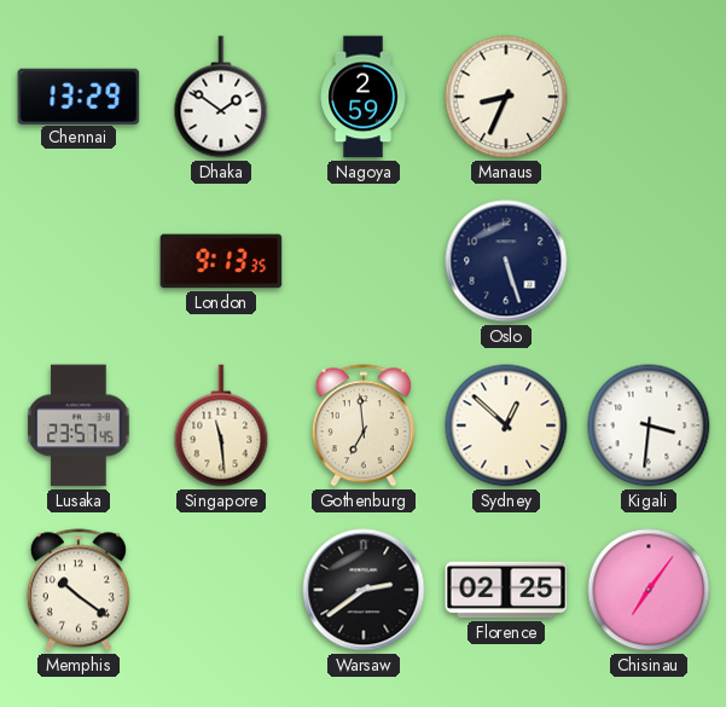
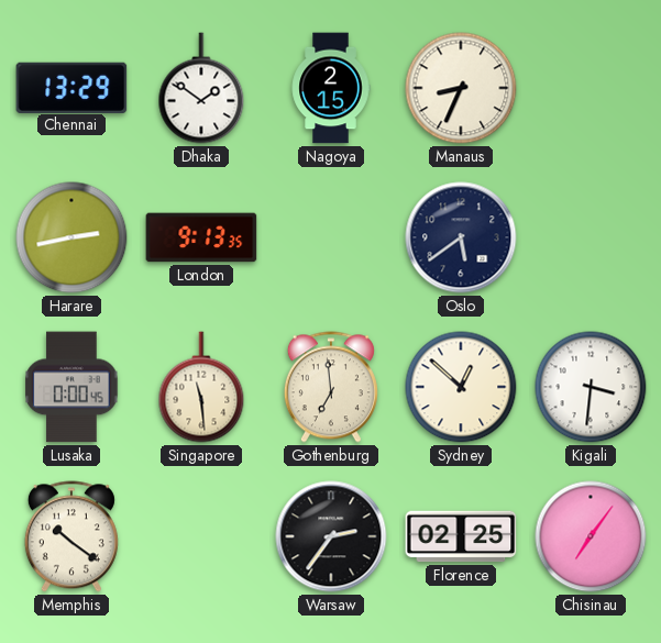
Nagoya: 2:59 -> 2:15
Harare: none -> 2:43
Oslo: 5:27 -> 5:39
Lusaka: 23:57 -> 0:00
Warsaw: 2:39 -> 2:36
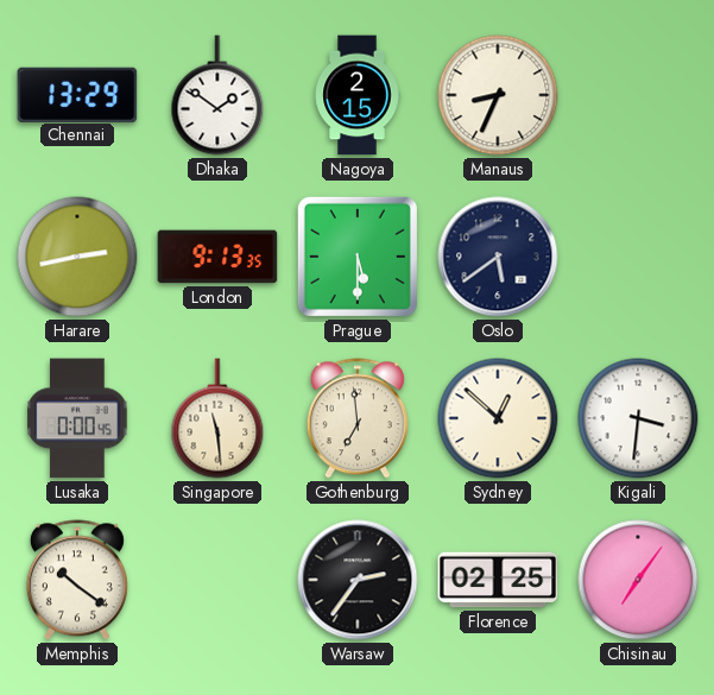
Prague: none -> 5:30
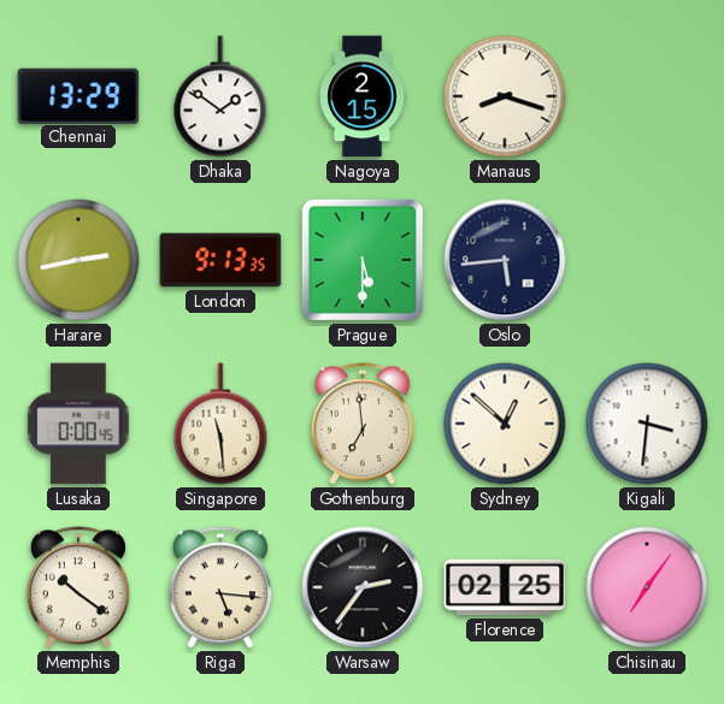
Manaus: 8:34 -> 8:18
Oslo: 5:39 -> 5:44
Riga: none -> 5:16
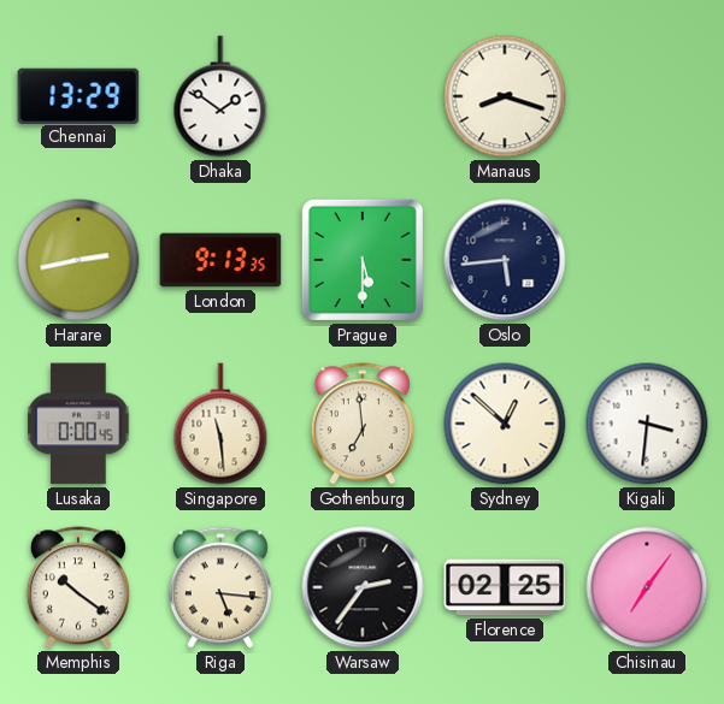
Nagoya: 2:15 -> none
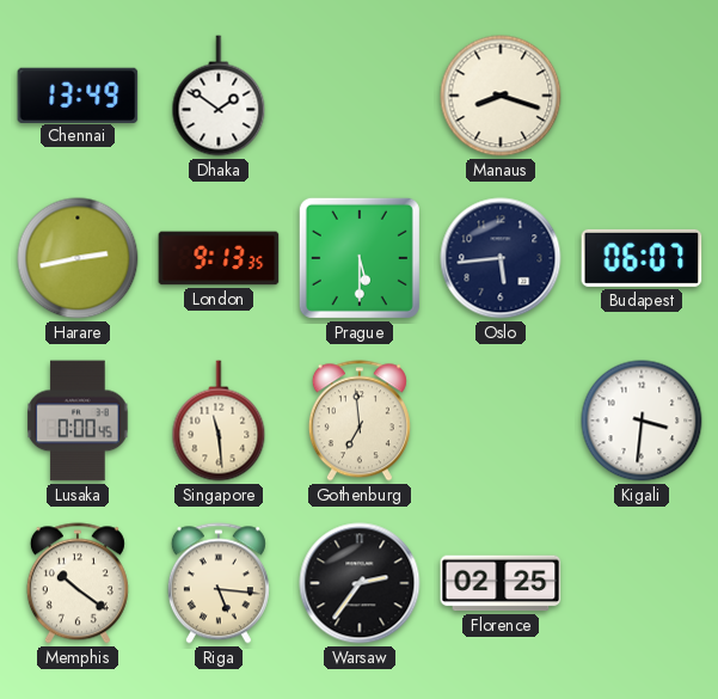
Chennai: 13:29 -> 13:49
Budapest: none -> 06:07
Sydney: 12:52 -> none
Chisinau: 7:06 -> none
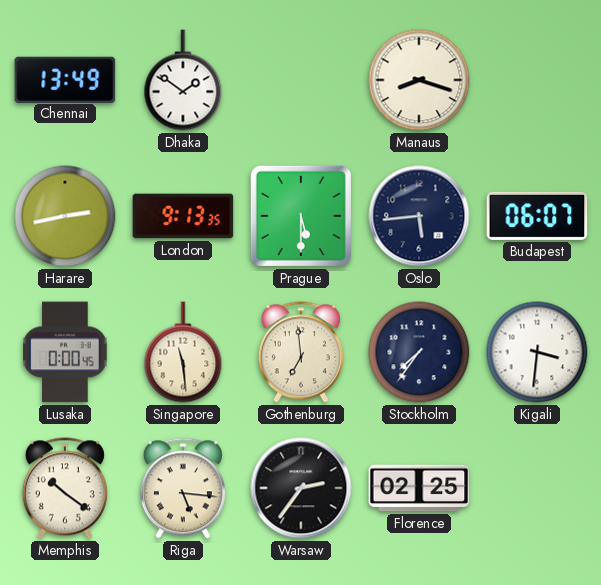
Stockholm: none -> 7:36
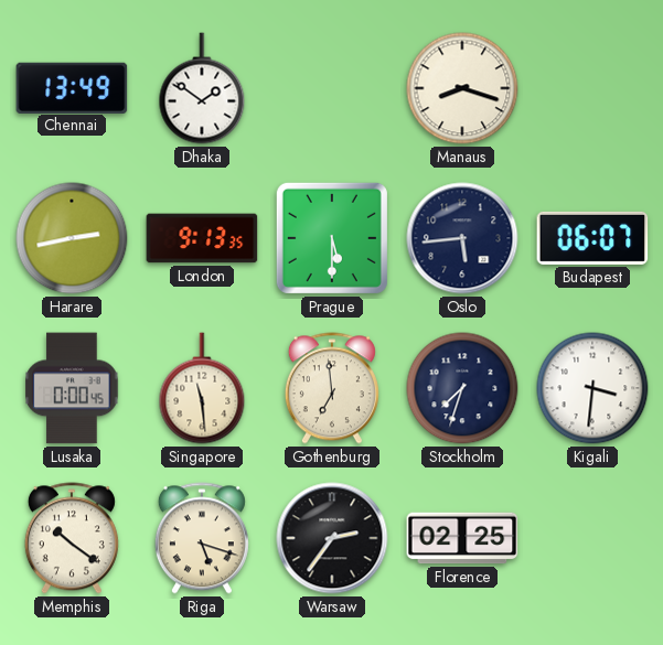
Stockholm: 7:36 -> 7:33
Riga: 5:16 -> 5:18
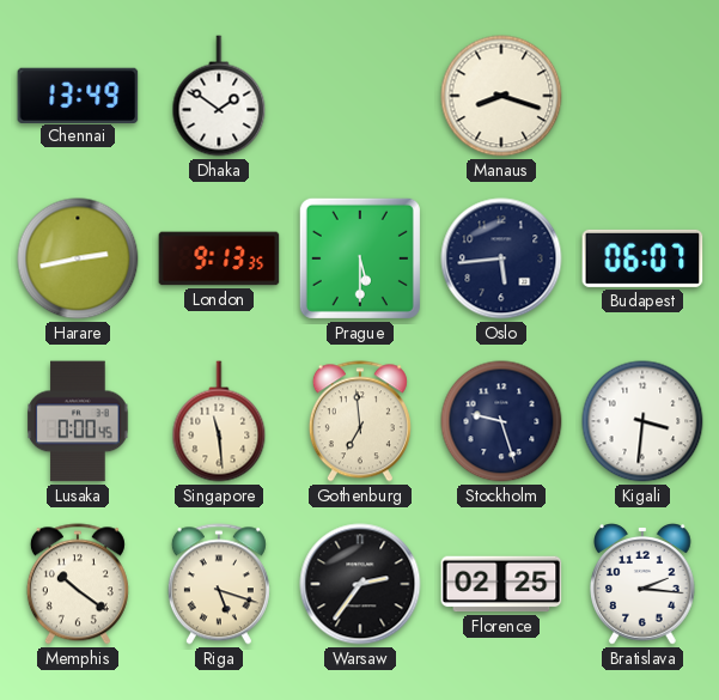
Stockholm: 7:33 -> 9:27
Bratislava: none -> 2:16
